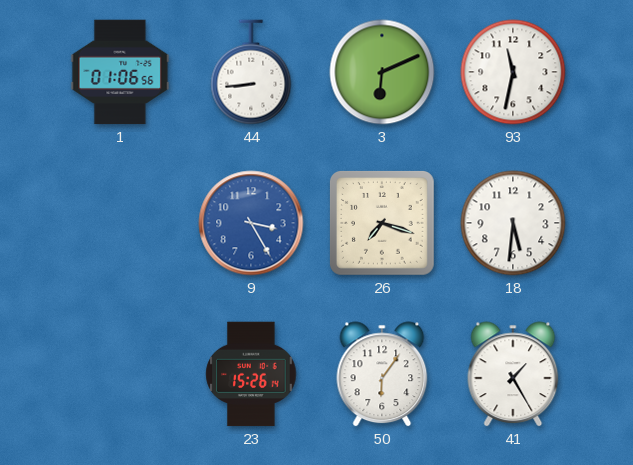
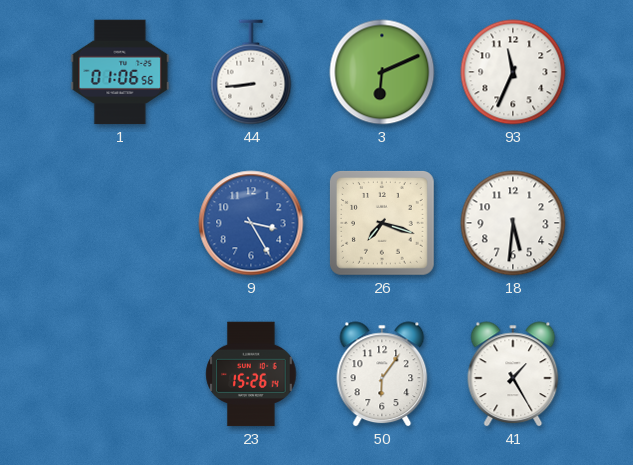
93: 11:32 -> 11:34
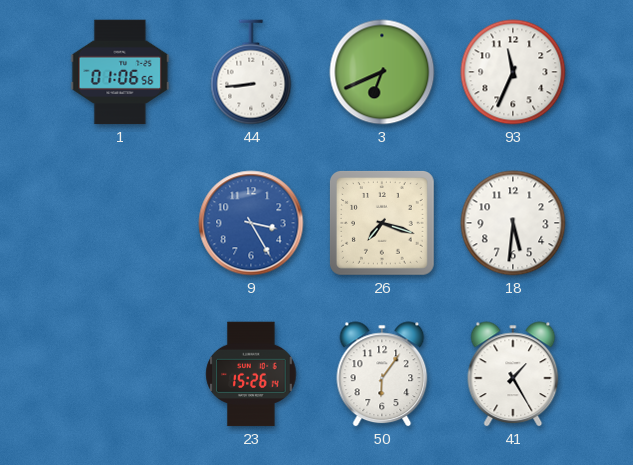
3: 6:11 -> 6:41
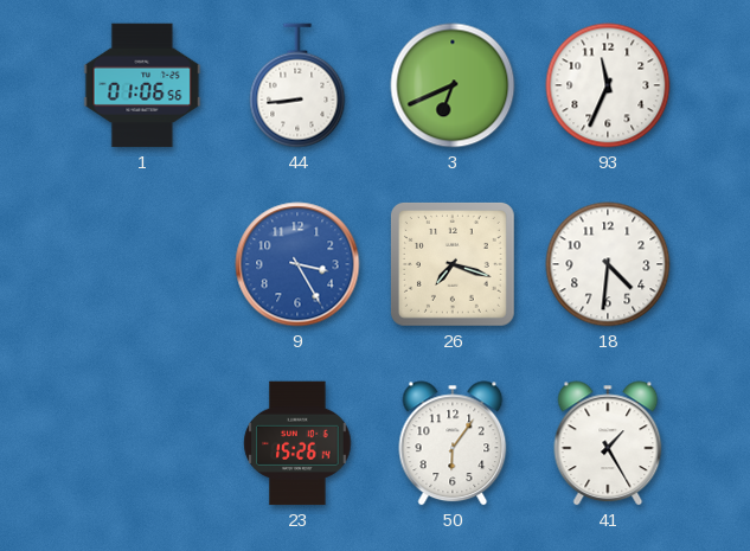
18: 5:31 -> 4:31
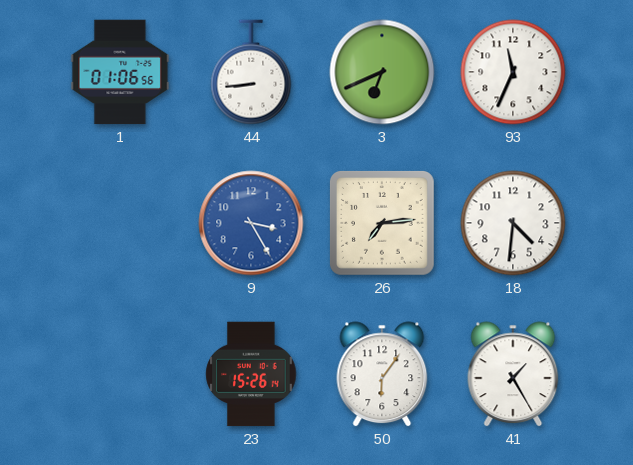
26: 7:18 -> 7:14
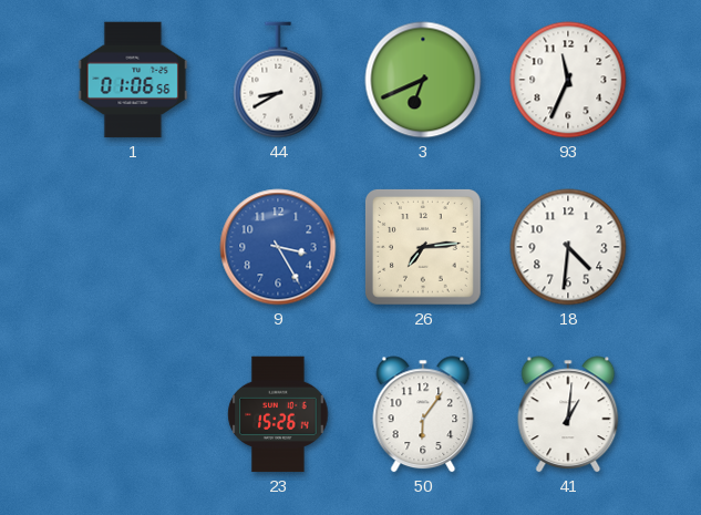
44: 8:44 -> 8:40
41: 1:25 -> 1:01
